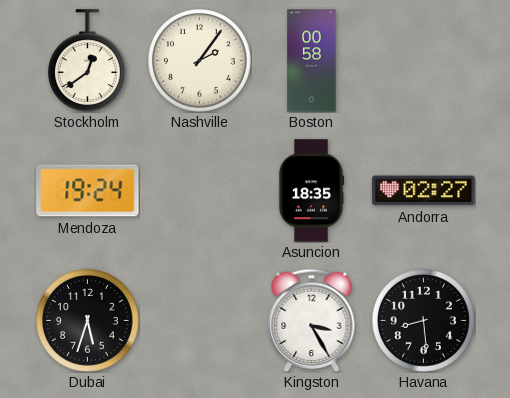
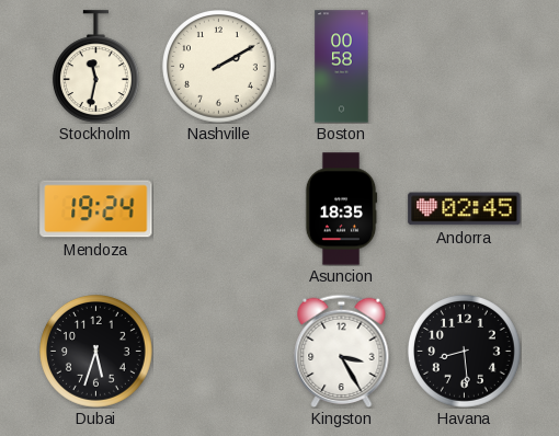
Stockholm: 12:39 -> 11:32
Nashville: 2:06 -> 2:10
Andorra: 02:27 -> 02:45
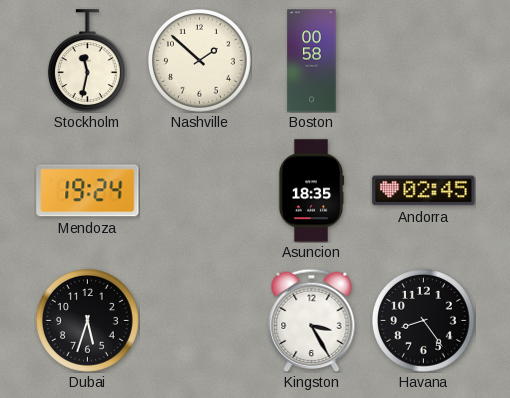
Nashville: 2:10 -> 1:52
Havana: 8:29 -> 8:24
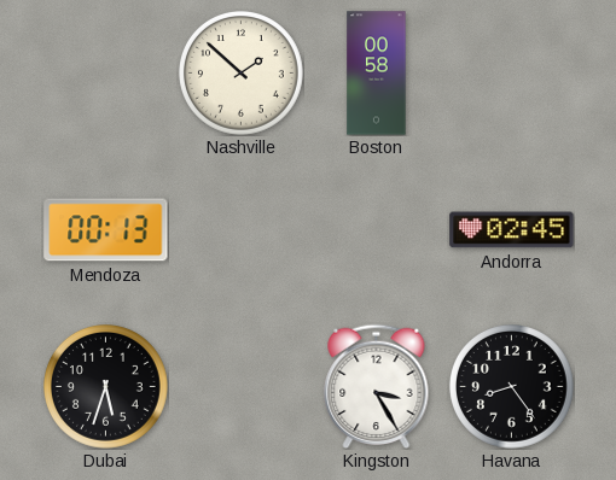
Stockholm: 11:32 -> none
Mendoza: 19:24 -> 00:13
Asuncion: 18:35 -> none
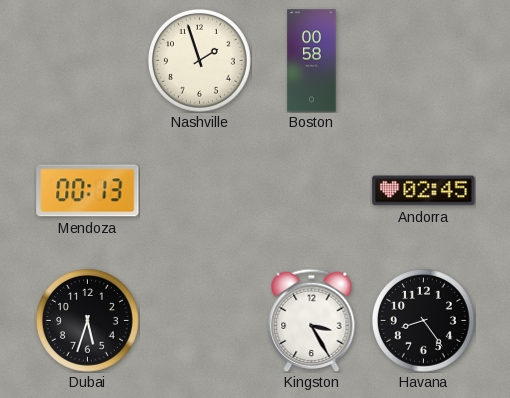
Nashville: 1:52 -> 1:57
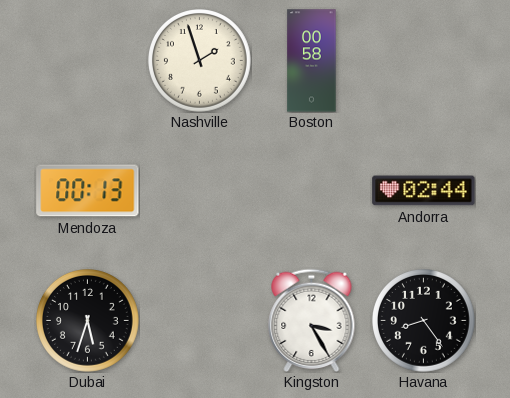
Andorra: 02:45 -> 02:44
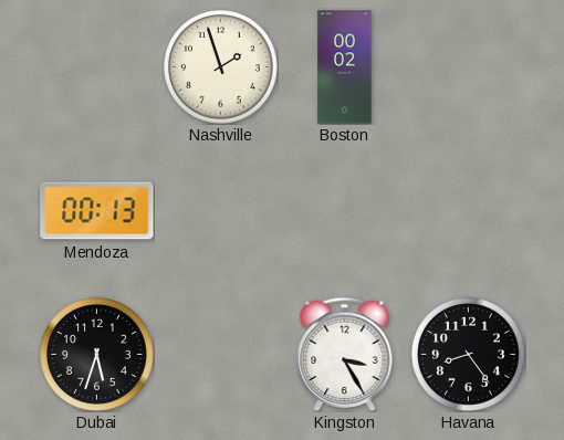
Boston: 00:58 -> 00:02
Andorra: 02:44 -> none
